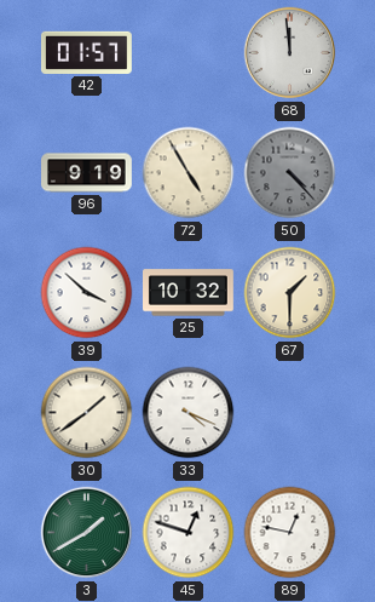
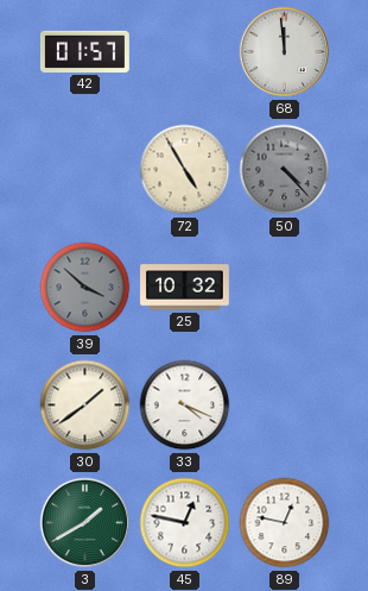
96: 9:19 -> none
39 dial: white -> grey
67: 1:30 -> none
45: 12:48 -> 12:47
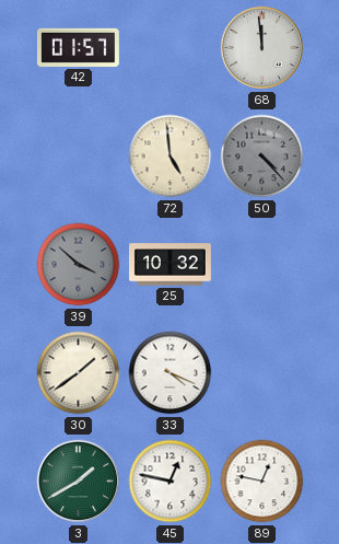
72: 4:55 -> 4:59
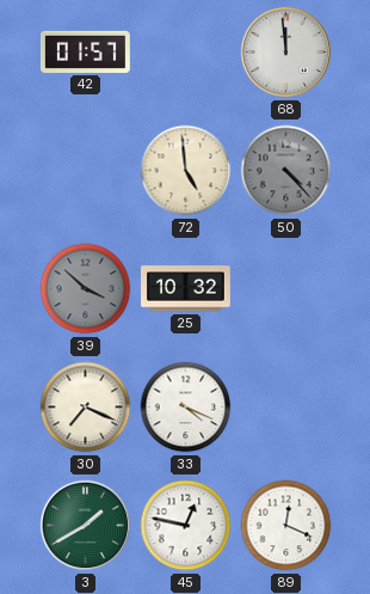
30: 1:39 -> 7:19
89: 12:47 -> 12:19
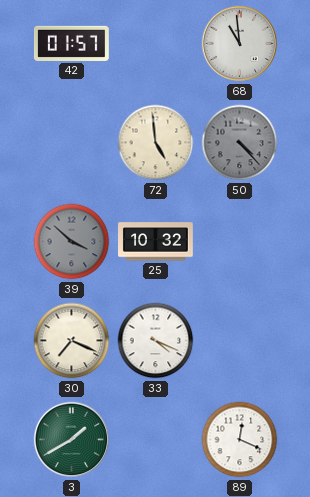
68: 11:59 -> 10:59
45: 12:47 -> none
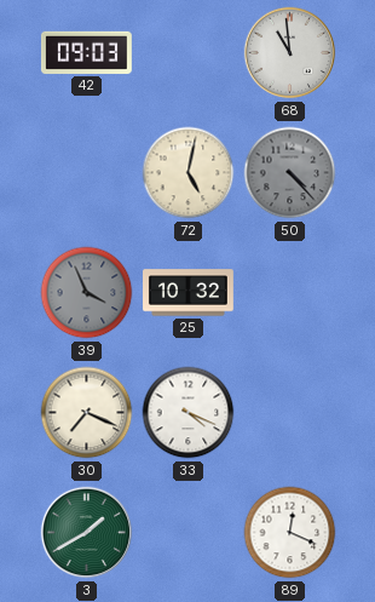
42: 01:57 -> 09:03
72: 4:59 -> 5:02
39: 3:52 -> 3:56
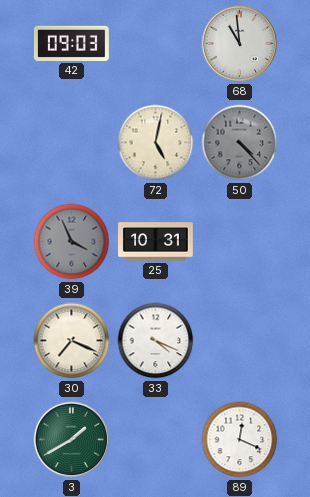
25: 10:32 -> 10:31
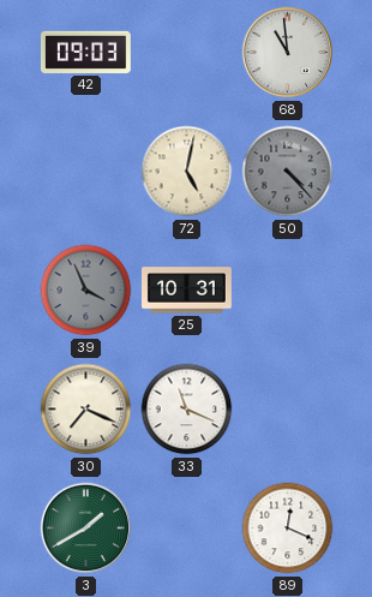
33: 4:19 -> 11:19
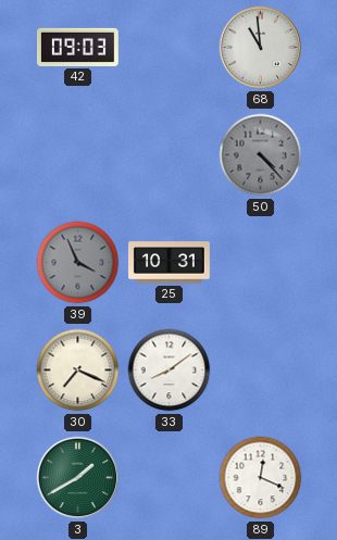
72: 5:02 -> none
33: 11:19 -> 8:09
